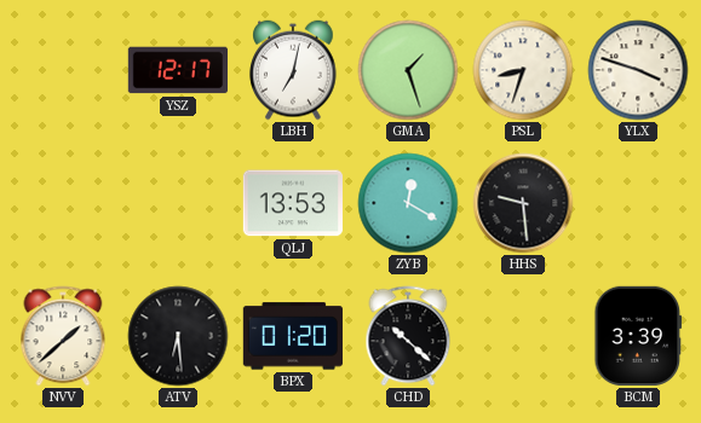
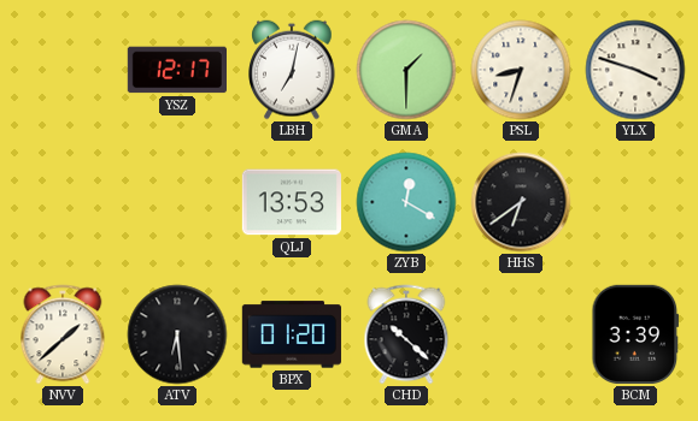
GMA: 1:27 -> 1:30
HHS: 9:29 -> 6:39
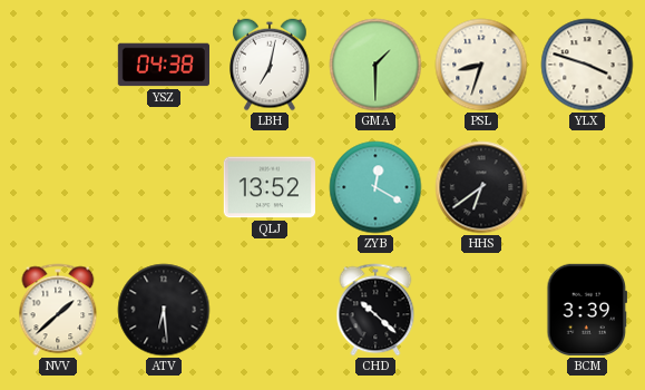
YSZ: 12:17 -> 04:38
QLJ: 13:53 -> 13:52
BPX: 01:20 -> none
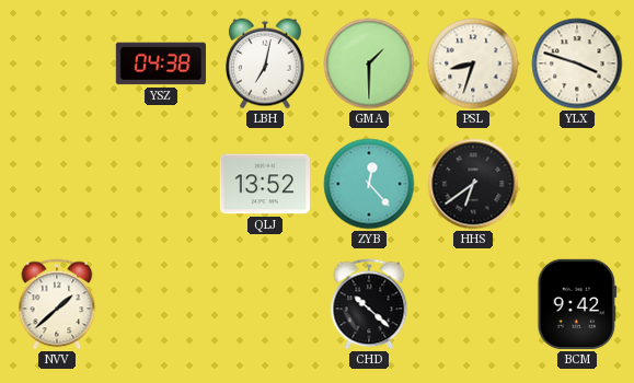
ZYB: 12:20 -> 12:23
ATV: 6:29 -> none
BCM: 3:39 -> 9:42
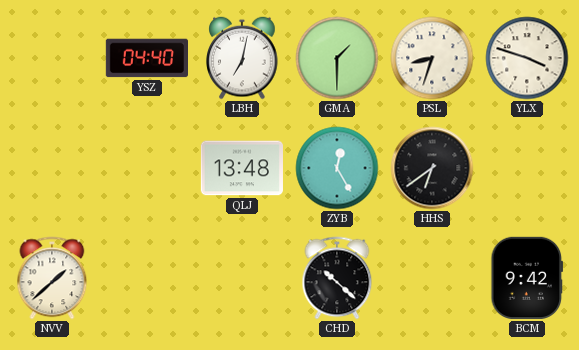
YSZ: 04:38 -> 04:40
QLJ: 13:52 -> 13:48
ZYB: 12:23 -> 12:25
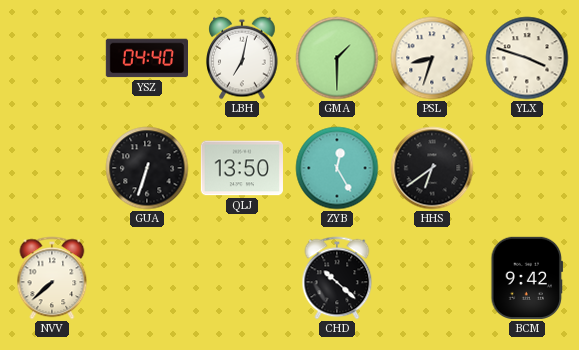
GUA: none -> 6:33
QLJ: 13:48 -> 13:50
NVV: 1:38 -> 7:38
